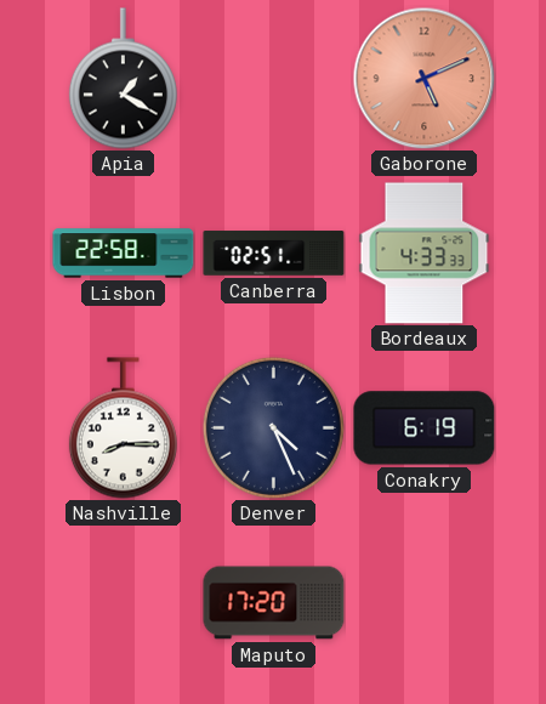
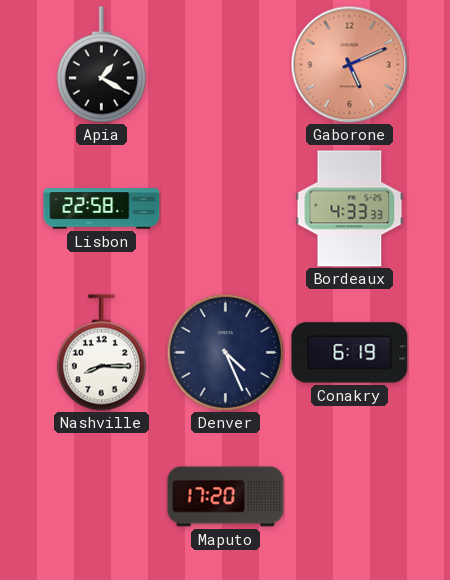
Canberra: 02:51 -> none
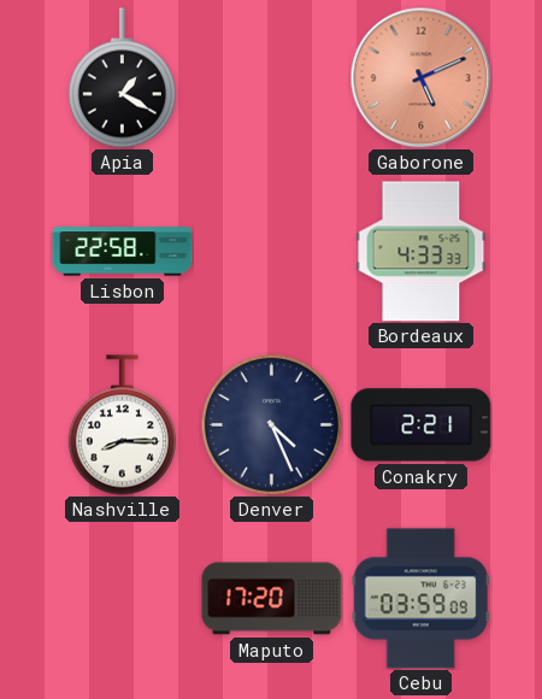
Conakry: 6:19 -> 2:21
Cebu: none -> 03:59
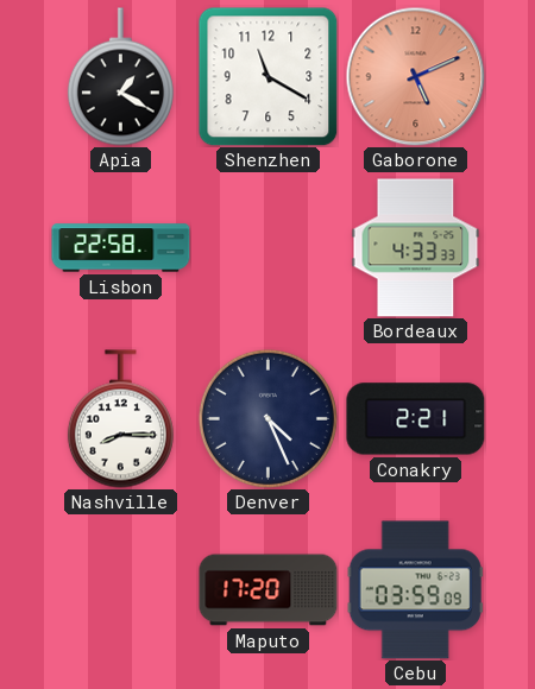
Shenzhen: none -> 11:20
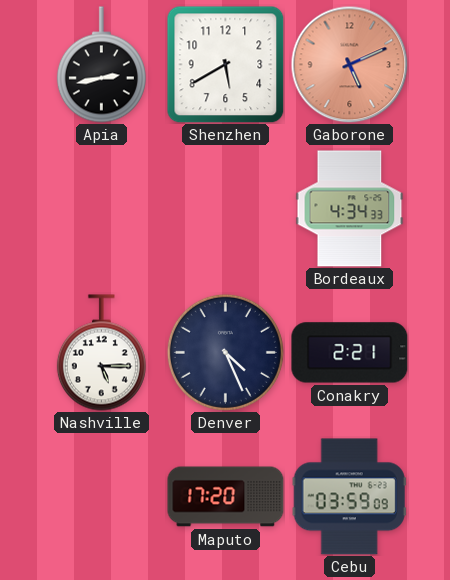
Apia: 1:20 -> 2:43
Shenzhen: 11:20 -> 5:40
Lisbon: 22:58 -> none
Bordeaux: 4:33 -> 4:34
Nashville: 8:15 -> 5:15
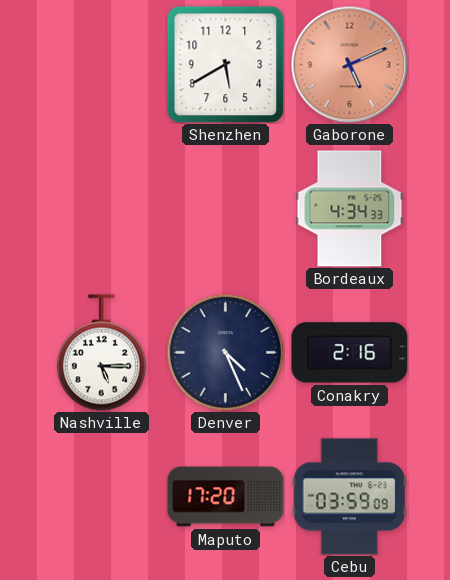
Apia: 2:43 -> none
Conakry: 2:21 -> 2:16
